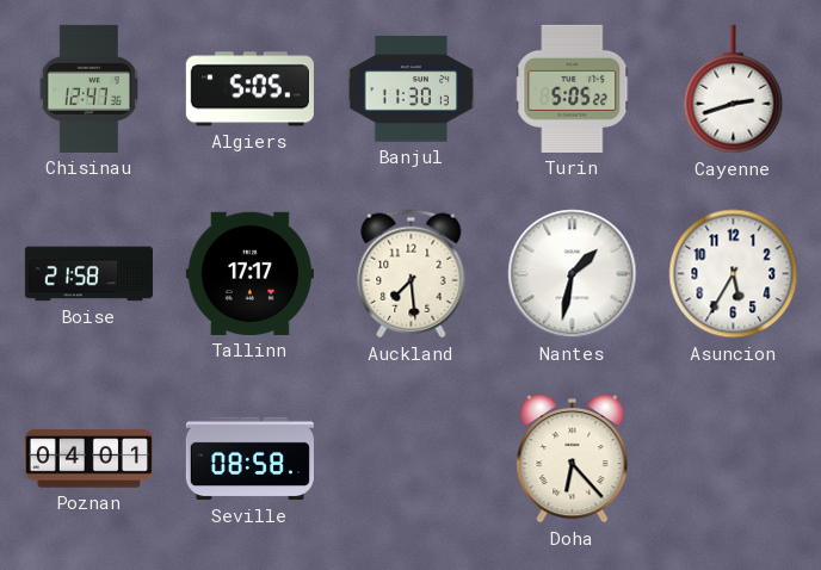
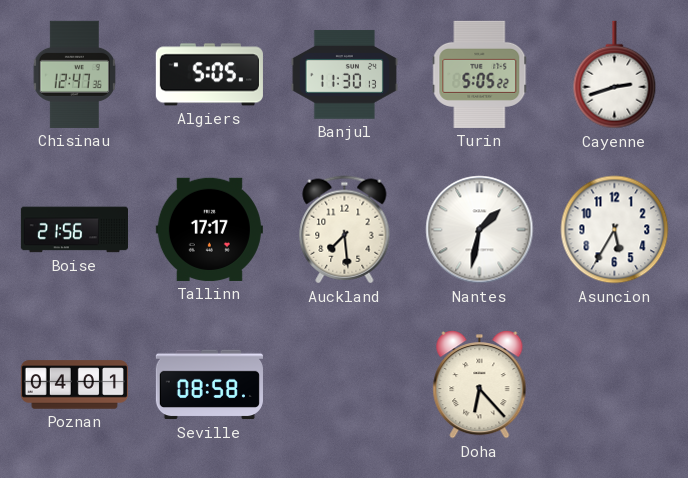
Boise: 21:58 -> 21:56
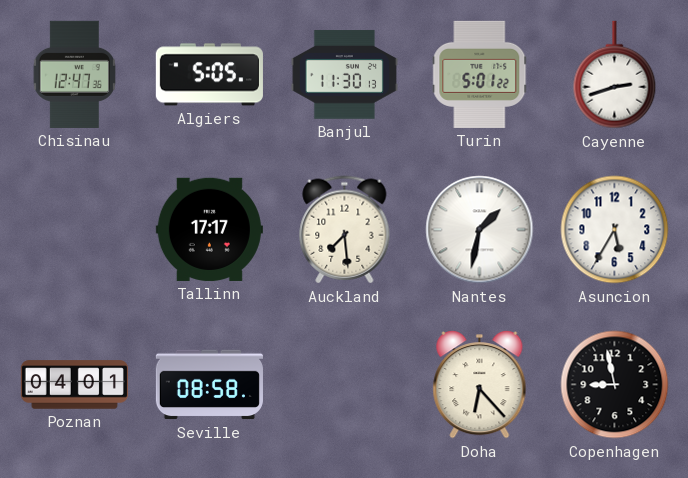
Turin: 5:05 -> 5:01
Boise: 21:56 -> none
Copenhagen: none -> 8:58
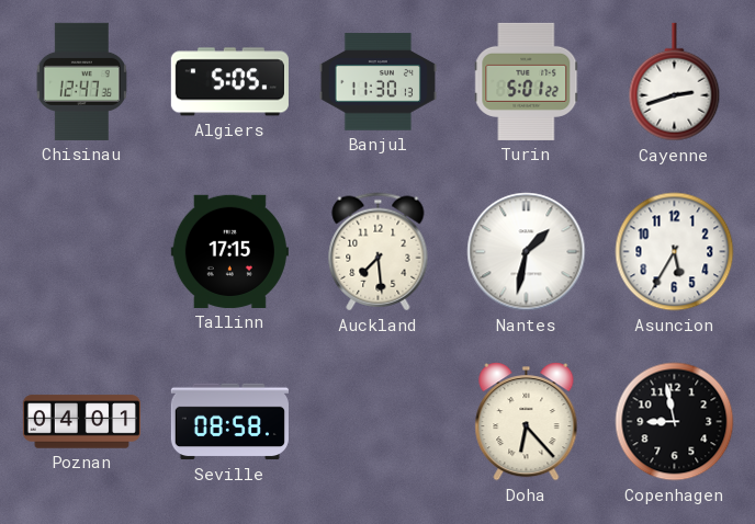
Tallinn: 17:17 -> 17:15
